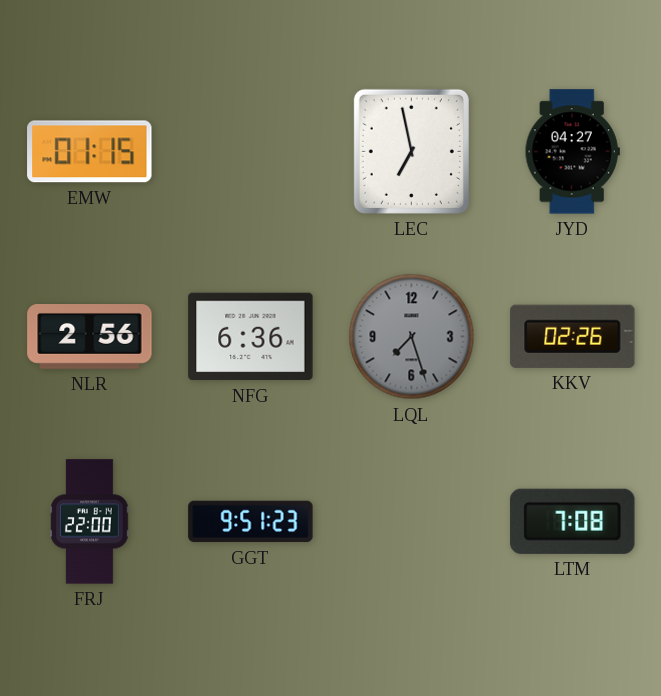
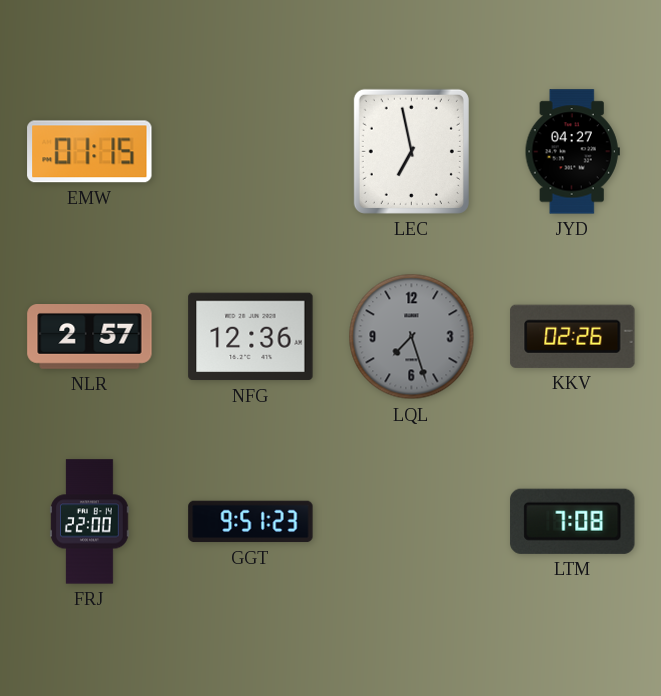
NLR: 2:56 -> 2:57
NFG: 6:36 -> 12:36
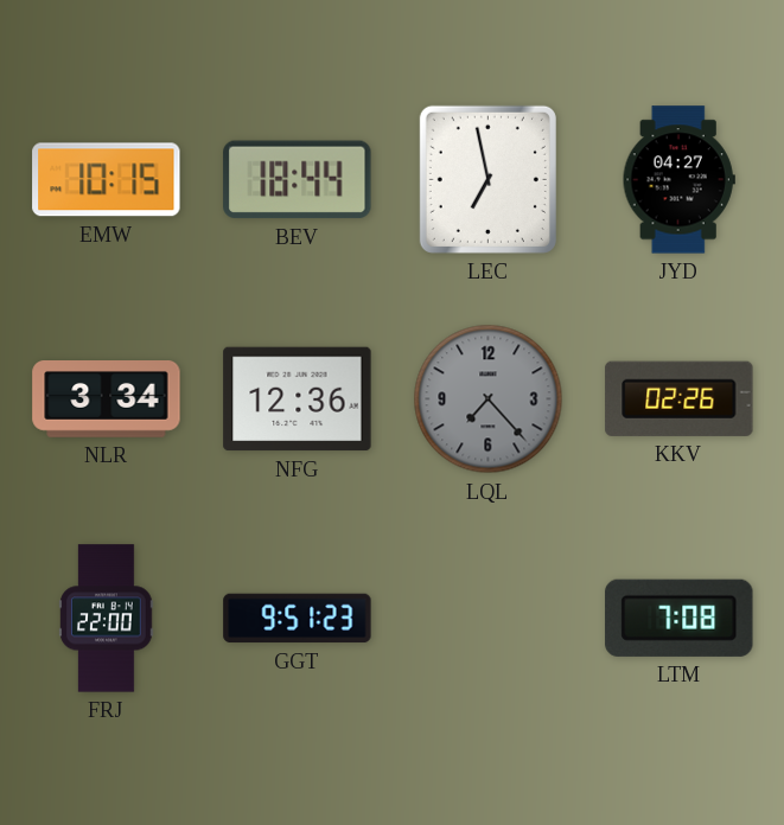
EMW: 01:15 -> 10:15
BEV: none -> 18:44
NLR: 2:57 -> 3:34
LQL: 7:27 -> 7:23
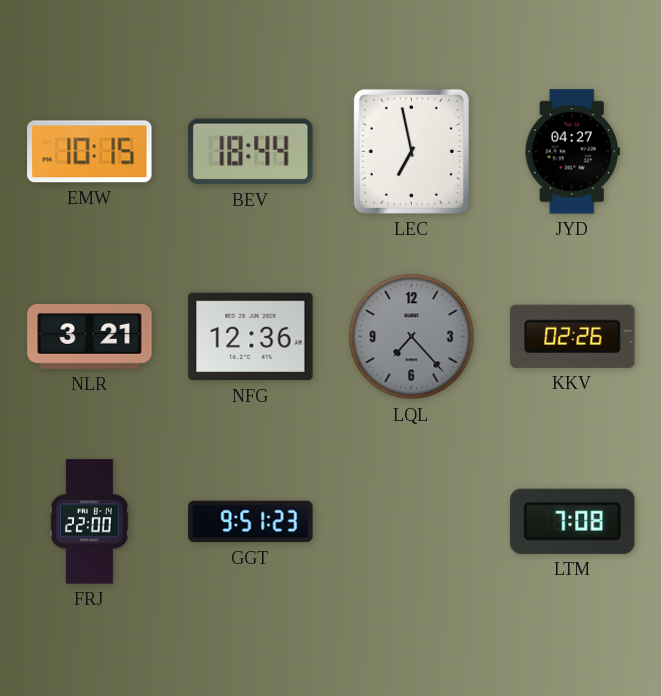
NLR: 3:34 -> 3:21
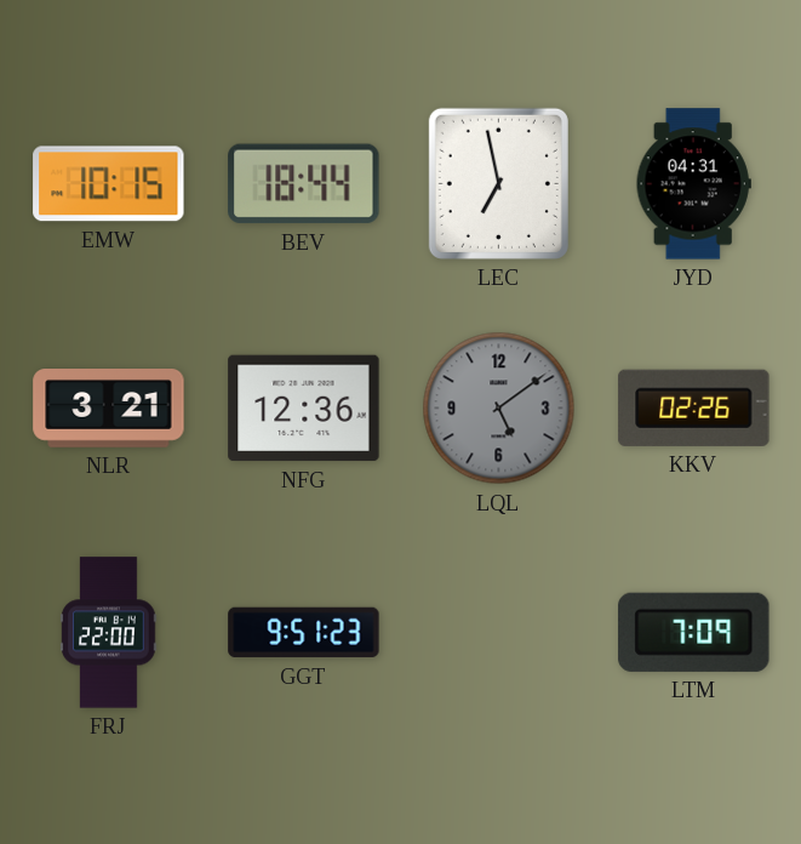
JYD: 04:27 -> 04:31
LQL: 7:23 -> 5:09
LTM: 7:08 -> 7:09
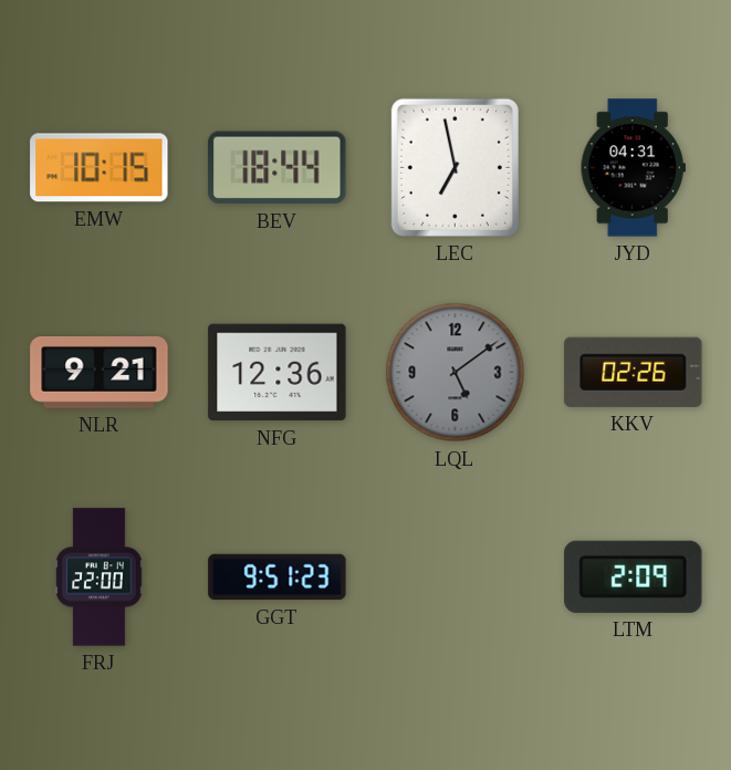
NLR: 3:21 -> 9:21
LTM: 7:09 -> 2:09
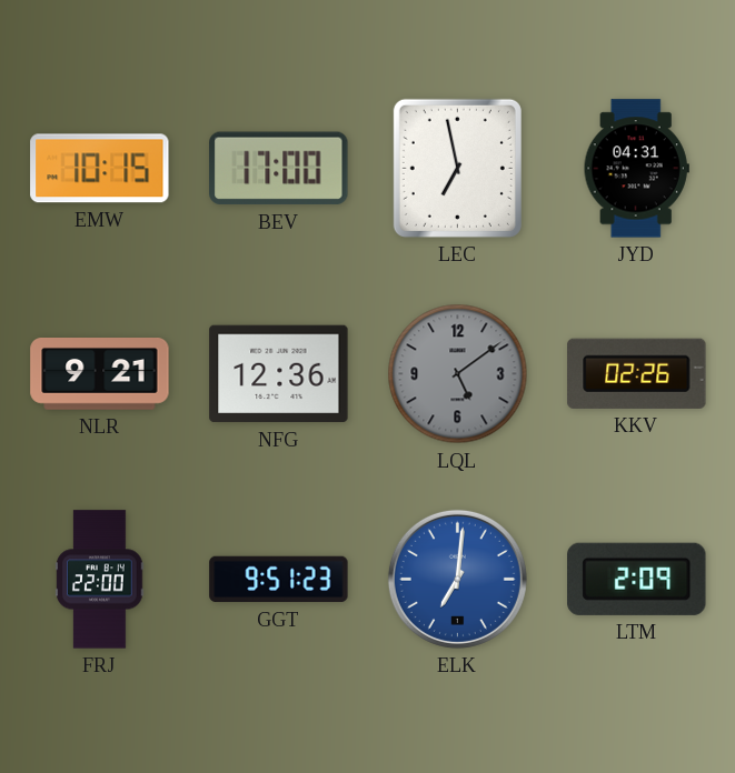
BEV: 18:44 -> 17:00
ELK: none -> 7:01
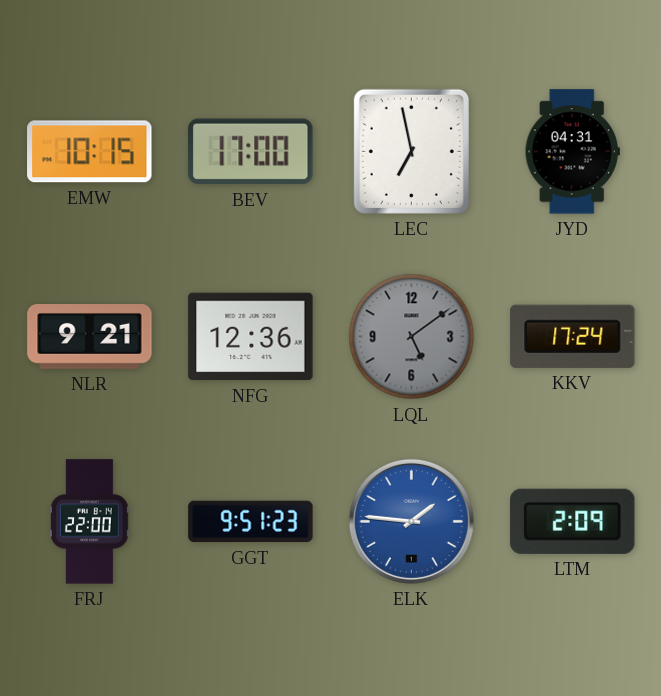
KKV: 02:26 -> 17:24
ELK: 7:01 -> 1:46
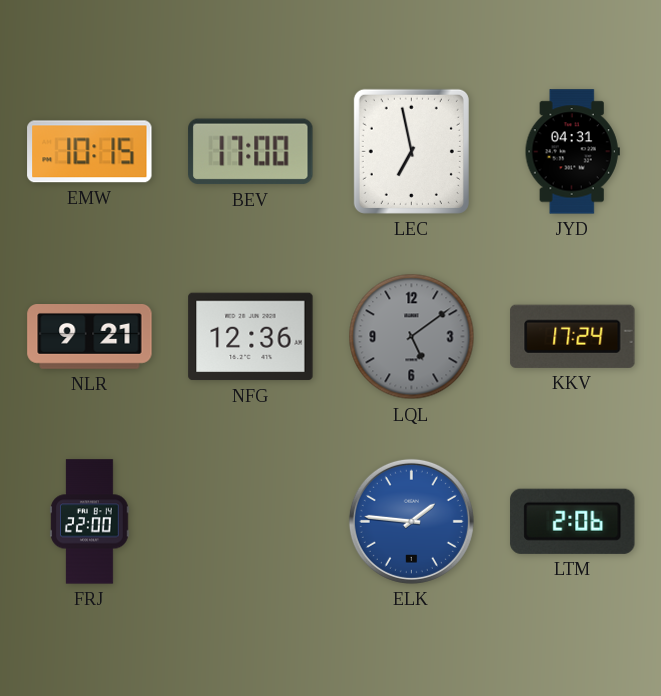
GGT: 9:51 -> none
LTM: 2:09 -> 2:06
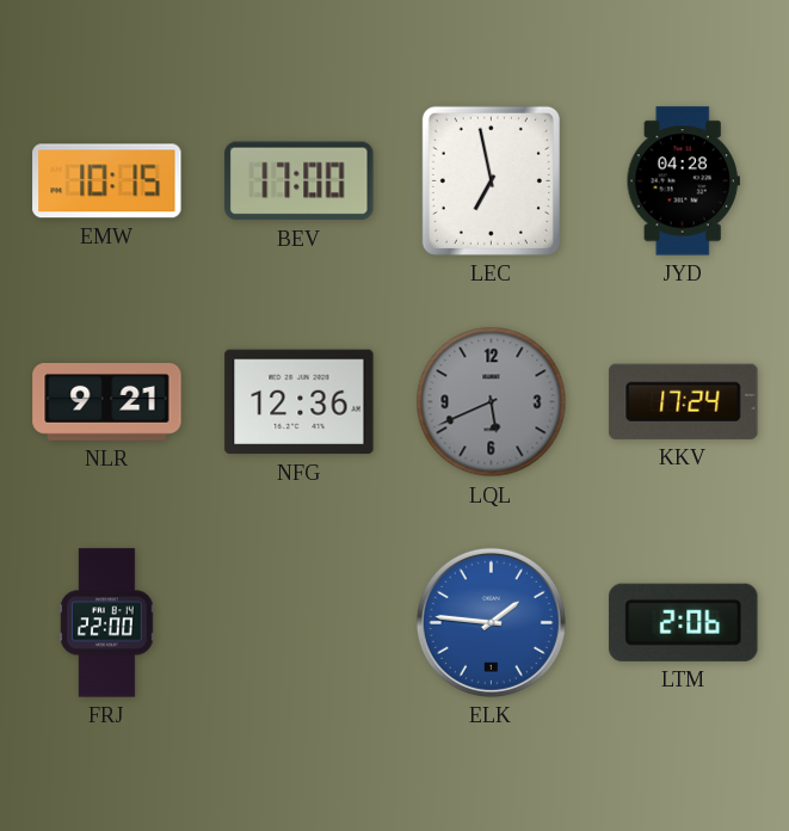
JYD: 04:31 -> 04:28
LQL: 5:09 -> 5:41
